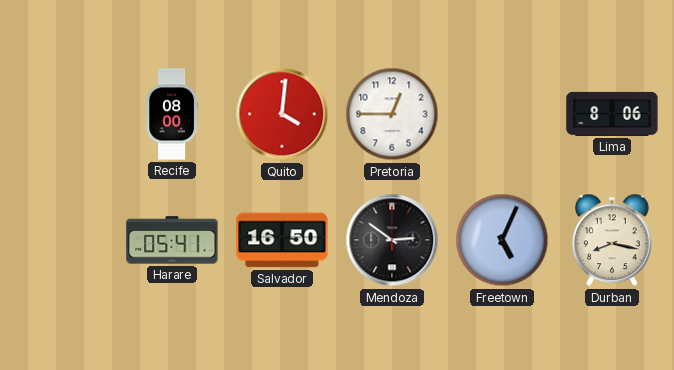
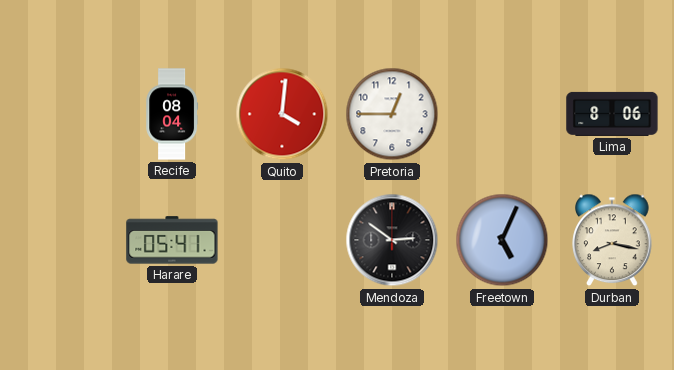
Recife: 08:00 -> 08:04
Salvador: 16:50 -> none
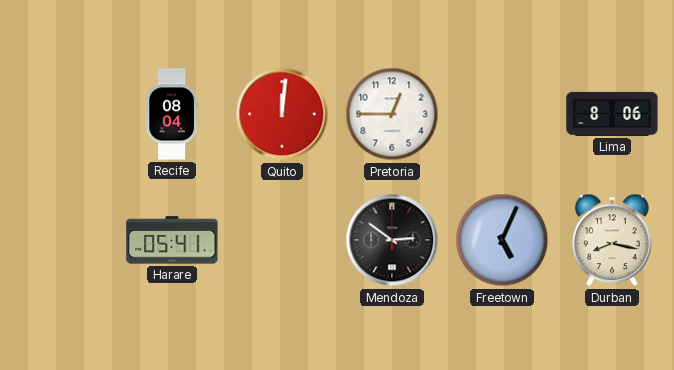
Quito: 4:01 -> 12:01
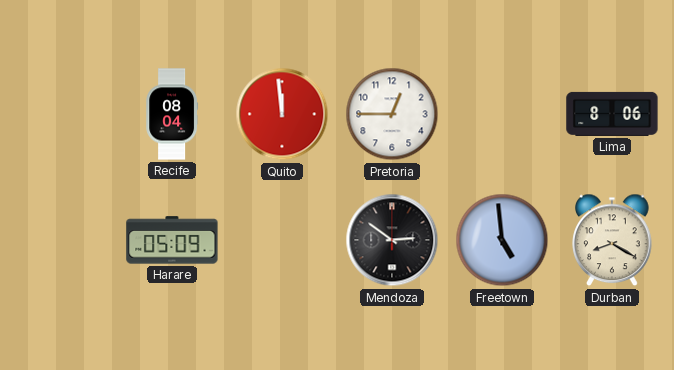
Quito: 12:01 -> 11:59
Harare: 05:41 -> 05:09
Freetown: 5:04 -> 4:59
Durban: 8:17 -> 8:20
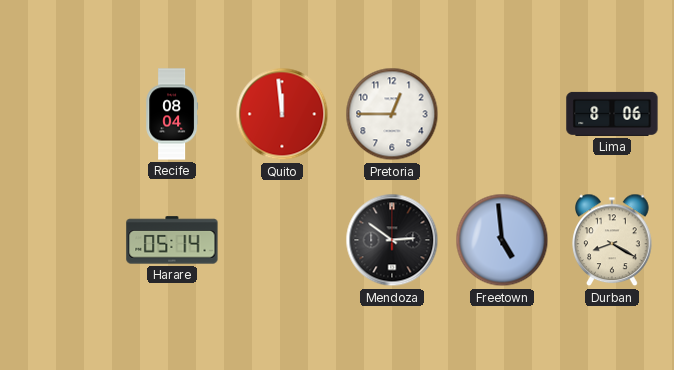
Harare: 05:09 -> 05:14
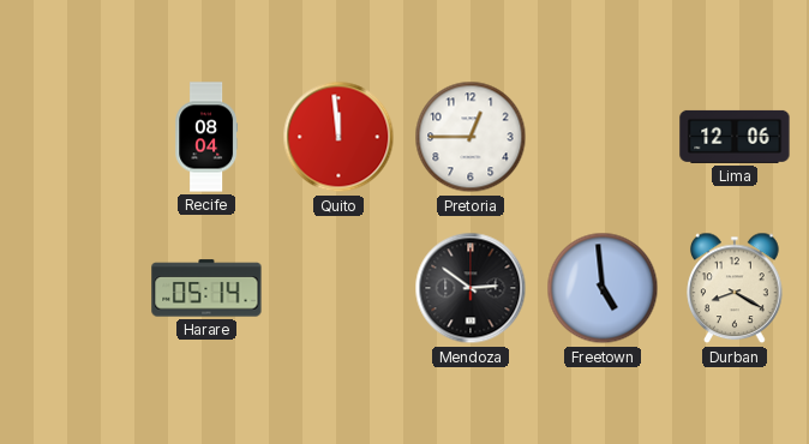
Lima: 8:06 -> 12:06
